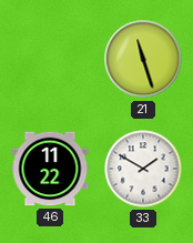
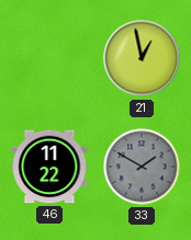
21: 11:27 -> 12:58
33 dial: white -> grey
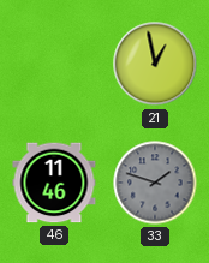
46: 11:22 -> 11:46
33: 1:50 -> 1:48
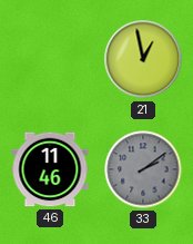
33: 1:48 -> 2:09
